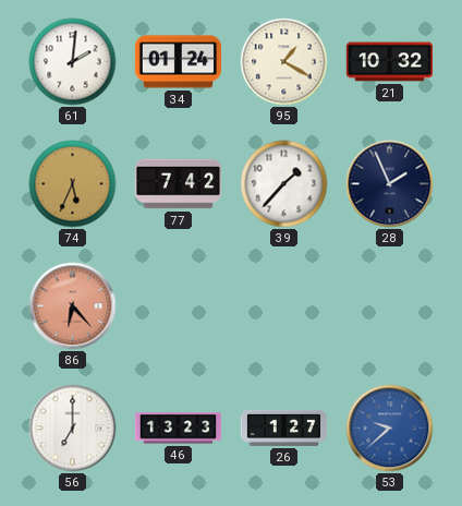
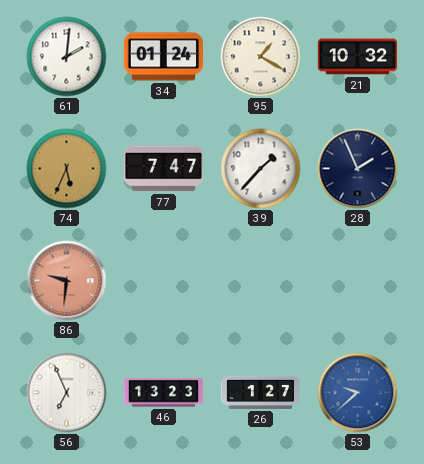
77: 7:42 -> 7:47
86: 6:23 -> 9:31
56: 7:00 -> 6:56
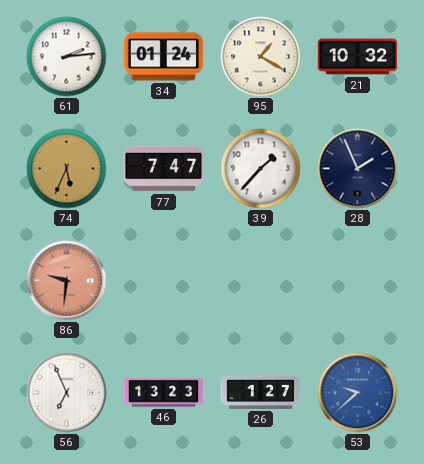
61: 2:01 -> 2:14
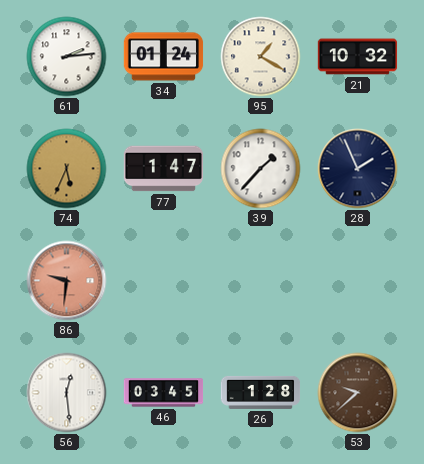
77: 7:47 -> 1:47
56: 6:56 -> 12:29
46: 13:23 -> 03:45
26: 1:27 -> 1:28
53 dial: blue -> brown
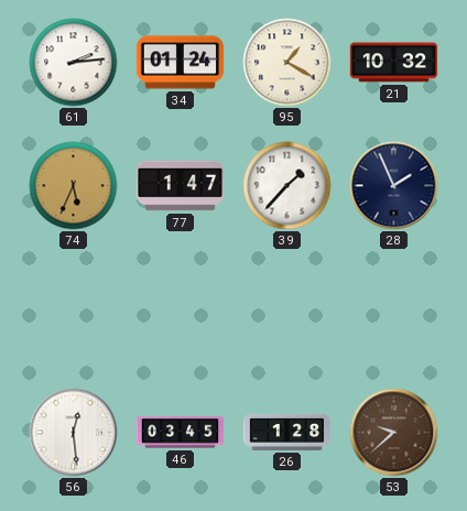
86: 9:31 -> none
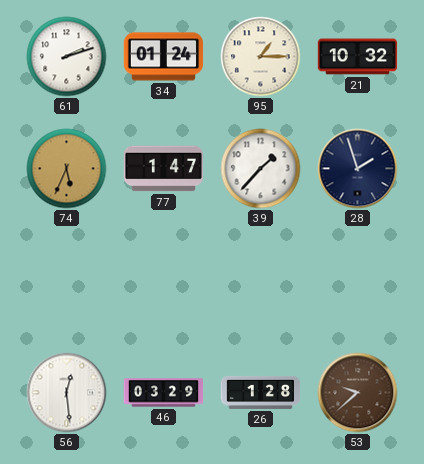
61: 2:14 -> 2:12
95: 1:20 -> 1:15
28: 1:56 -> 1:57
46: 03:45 -> 03:29
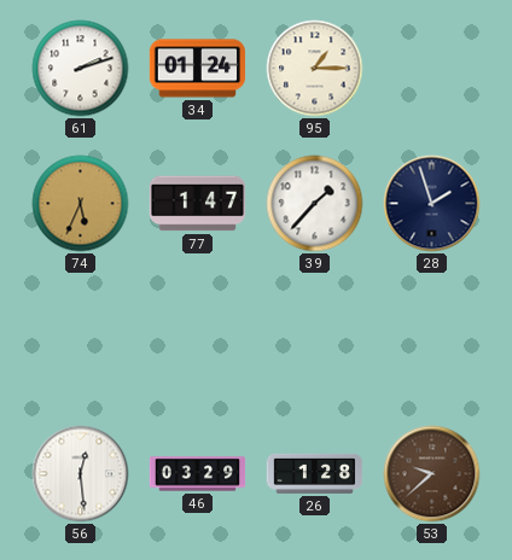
21: 10:32 -> none
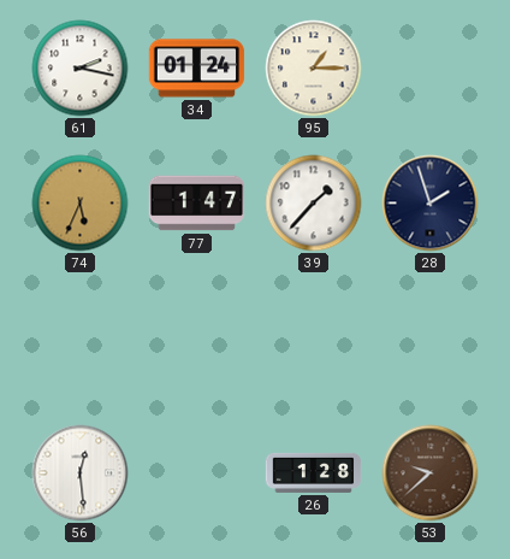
61: 2:12 -> 2:17
46: 03:29 -> none
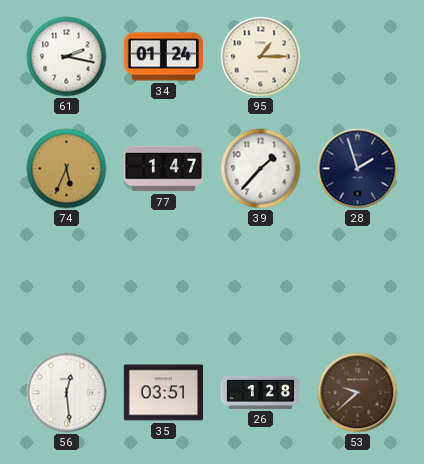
35: none -> 03:51
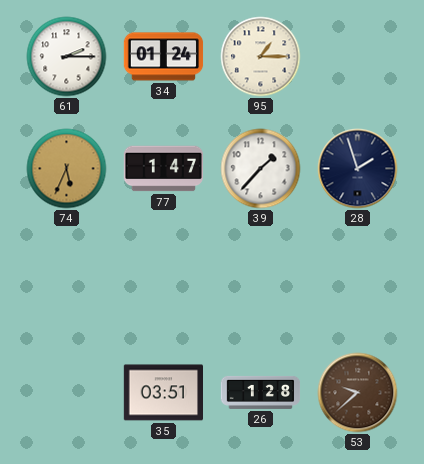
61: 2:17 -> 2:15
56: 12:29 -> none
